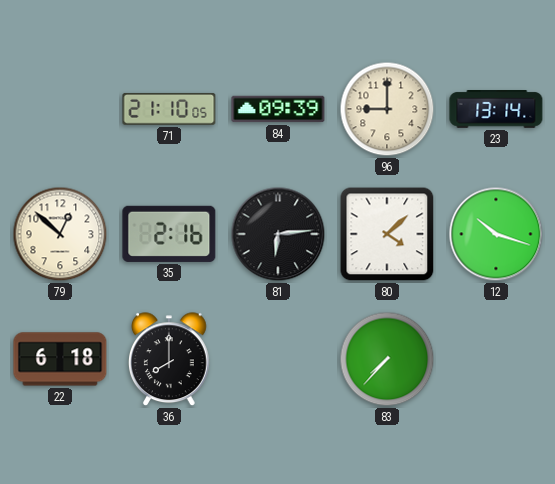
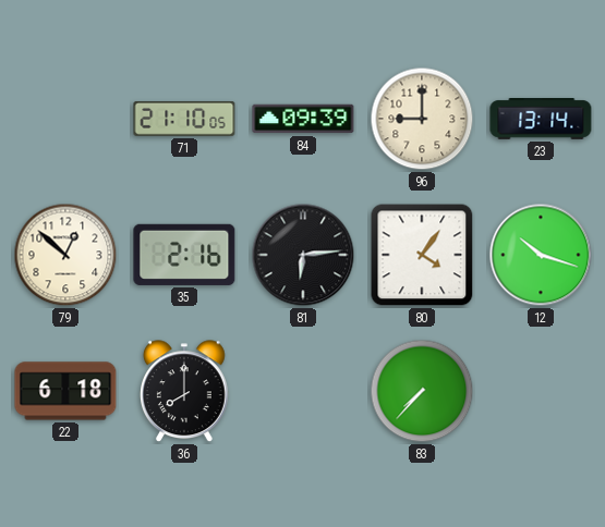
80: 4:08 -> 4:06
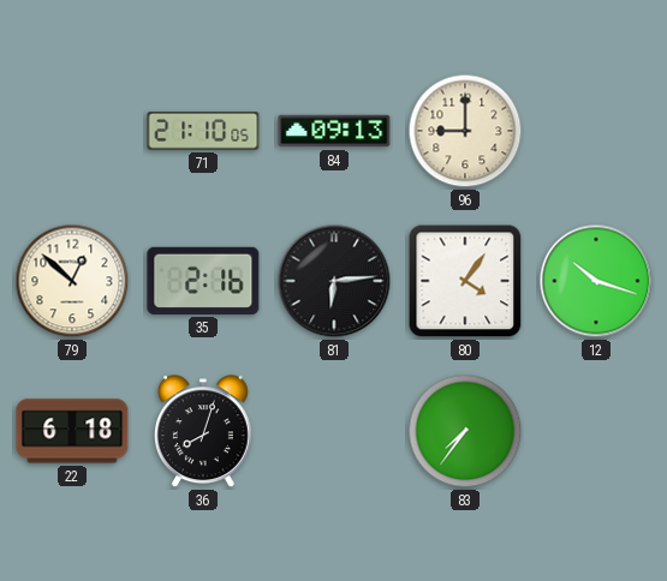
84: 09:39 -> 09:13
23: 13:14 -> none
36: 8:00 -> 8:03
83: 7:37 -> 7:36
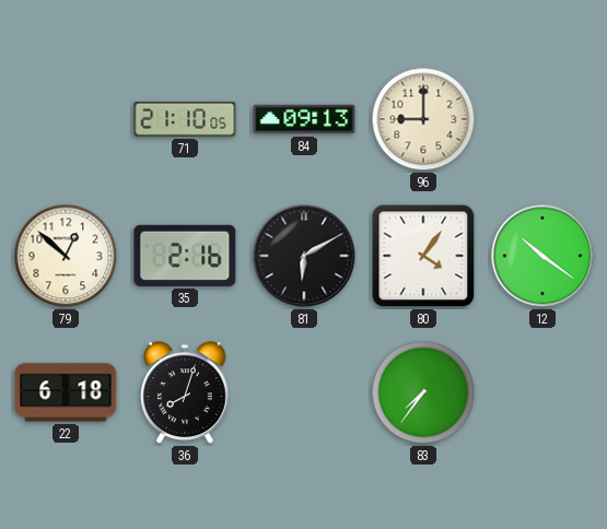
81: 6:14 -> 6:10
12: 10:18 -> 10:21
